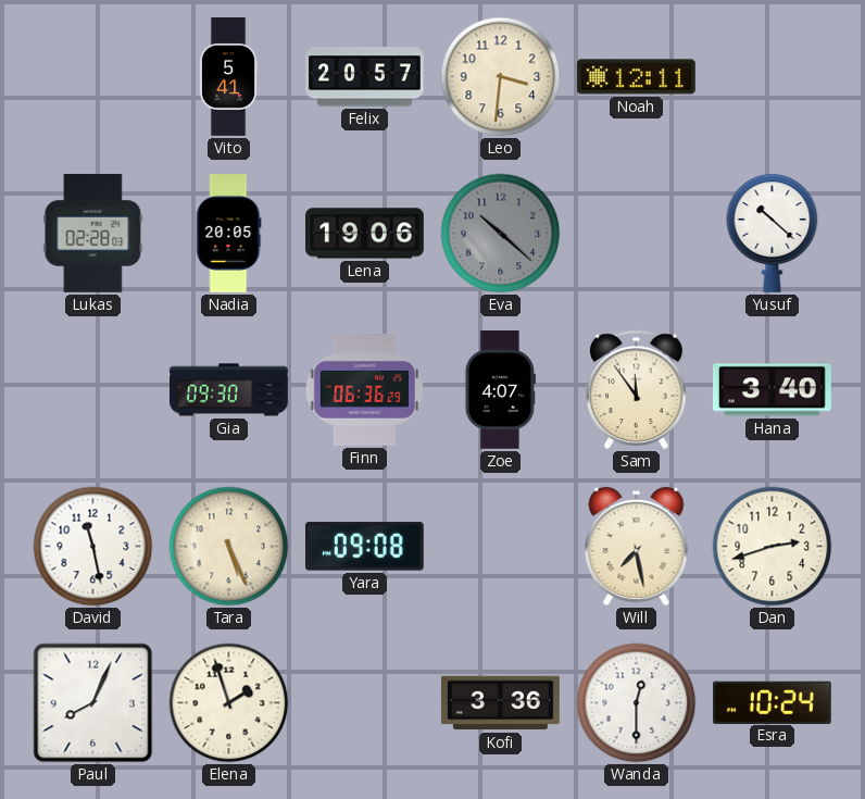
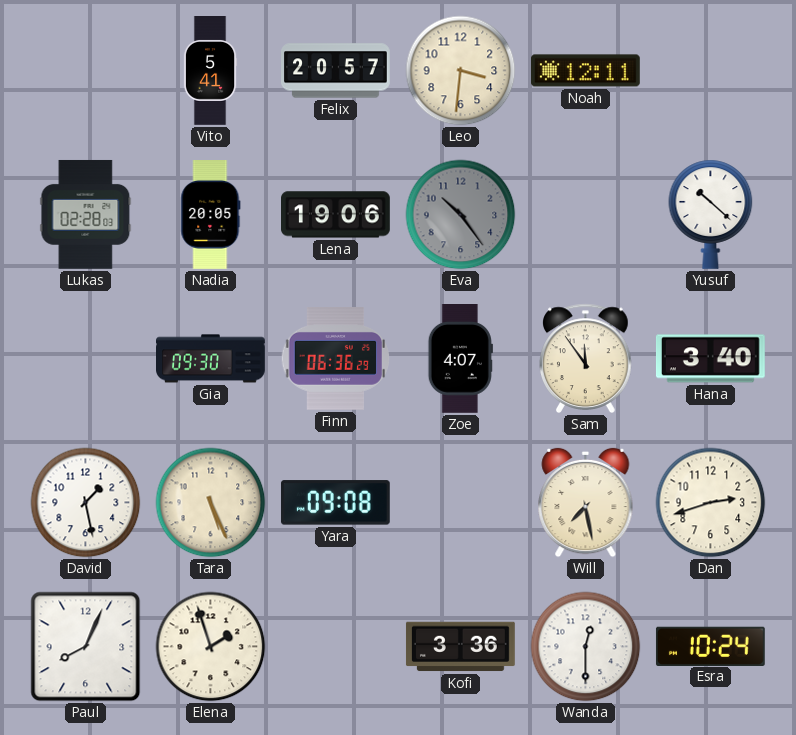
Eva: 10:22 -> 10:24
David: 11:28 -> 1:28
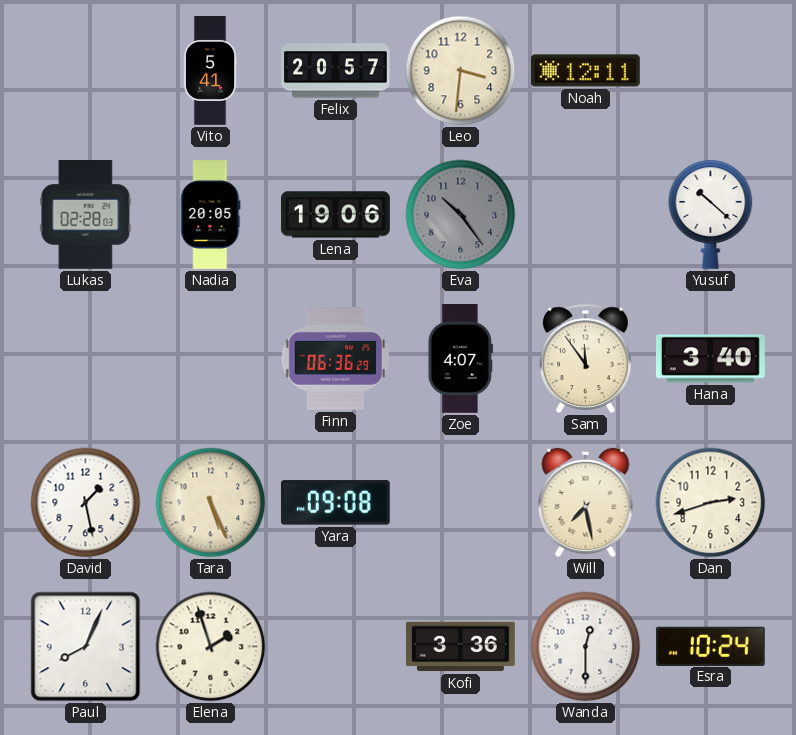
Gia: 09:30 -> none
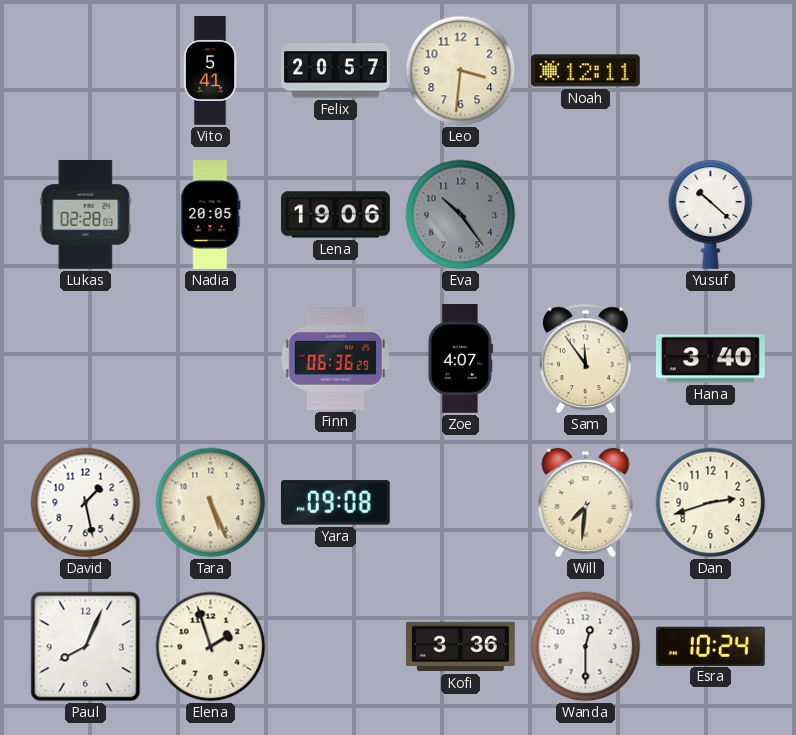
Will: 7:28 -> 7:31
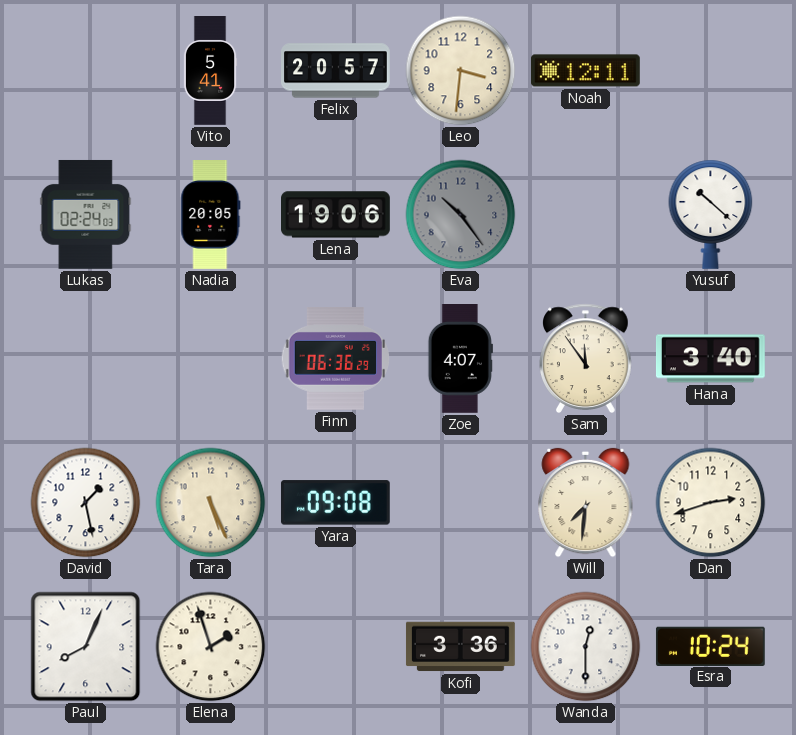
Lukas: 02:28 -> 02:24
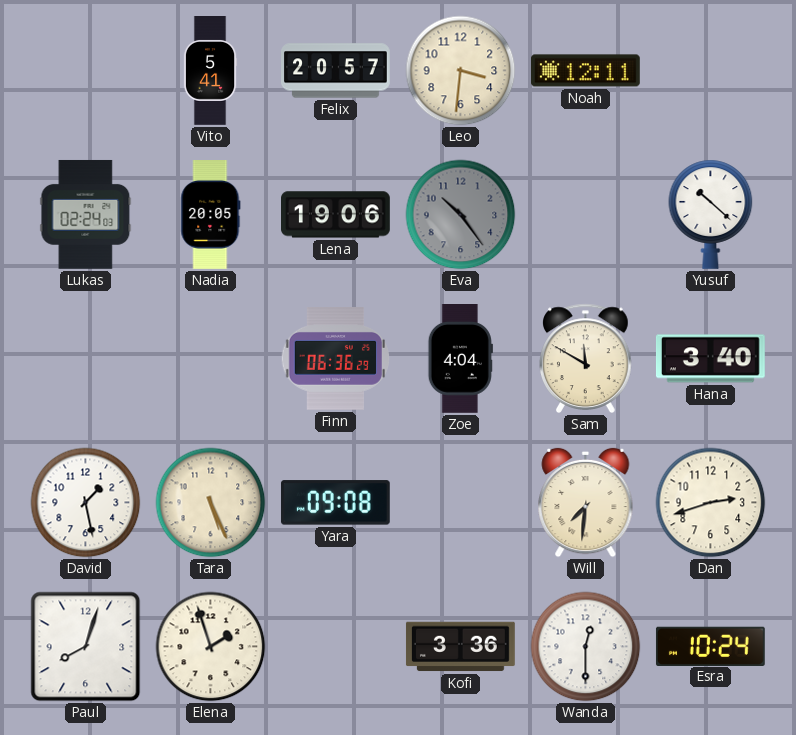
Zoe: 4:07 -> 4:04
Sam: 11:54 -> 11:50
Paul: 8:04 -> 8:03
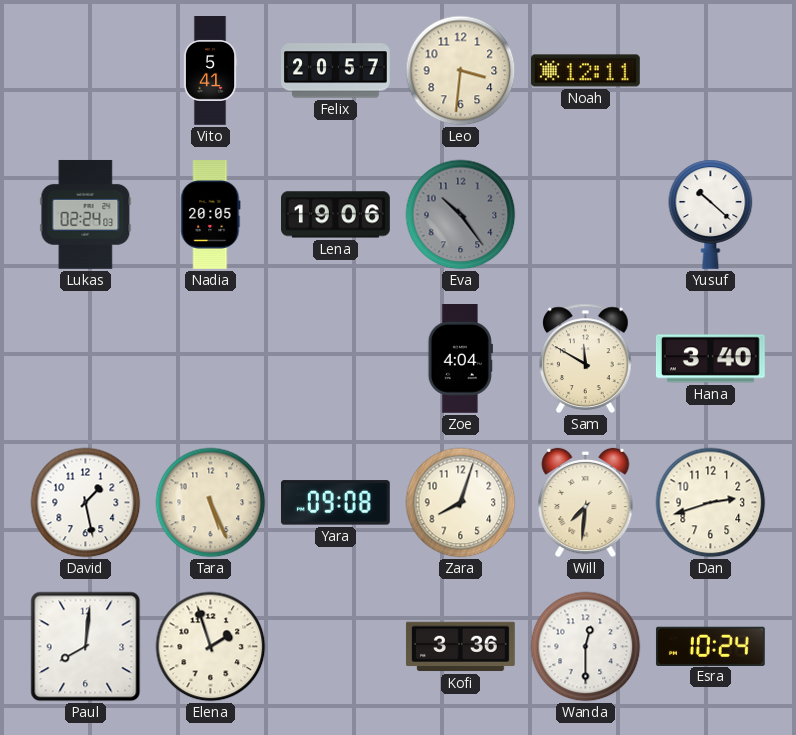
Finn: 06:36 -> none
Zara: none -> 8:03
Paul: 8:03 -> 8:01
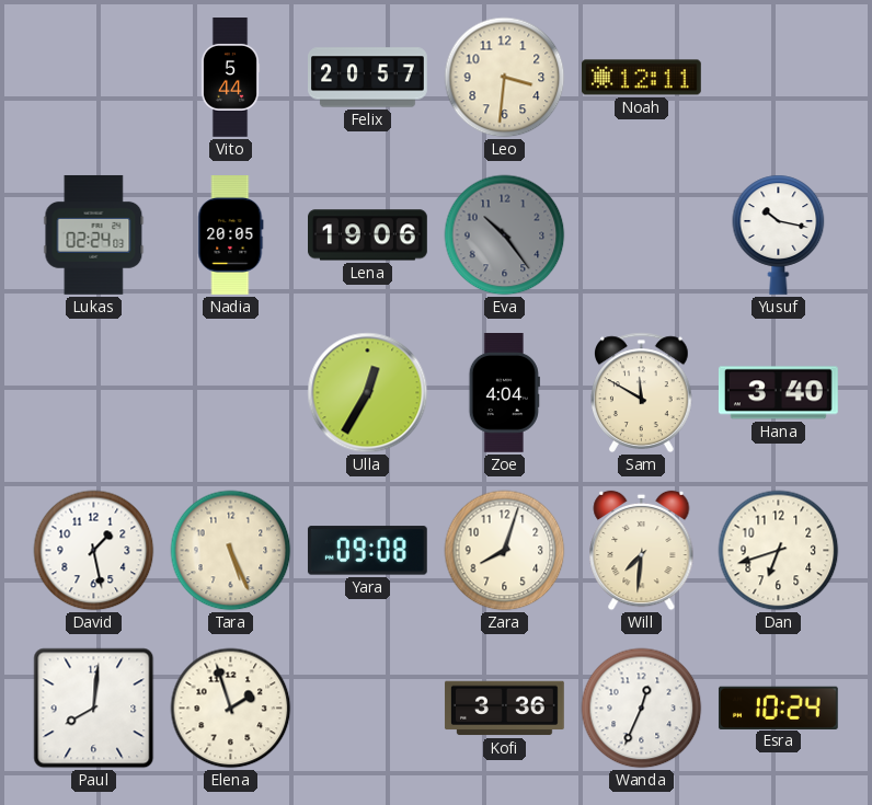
Vito: 5:41 -> 5:44
Yusuf: 10:22 -> 10:17
Ulla: none -> 12:35
Dan: 2:42 -> 6:42
Wanda: 12:30 -> 12:34
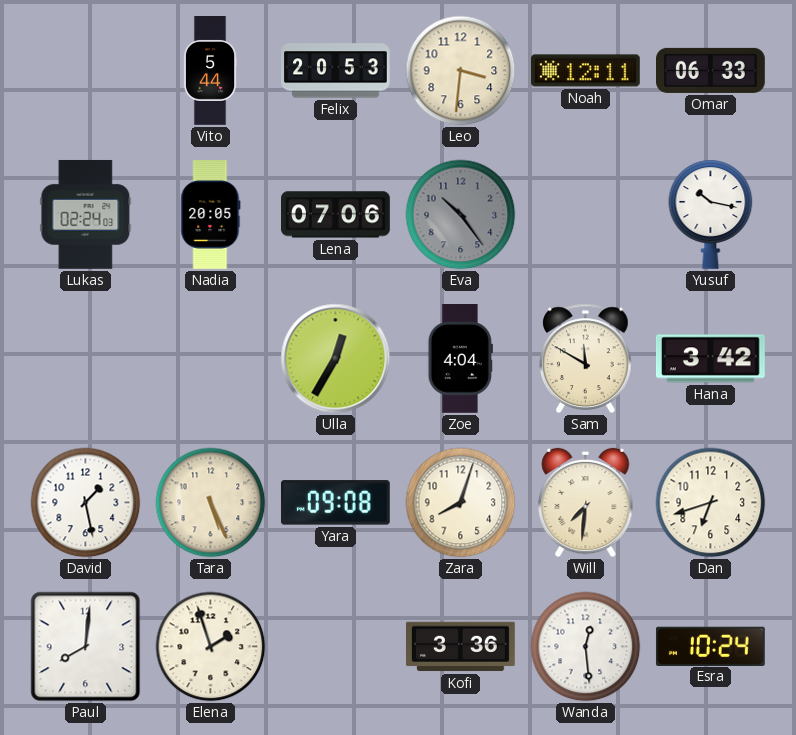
Felix: 20:57 -> 20:53
Omar: none -> 06:33
Lena: 19:06 -> 07:06
Hana: 3:40 -> 3:42
Wanda: 12:34 -> 12:29
